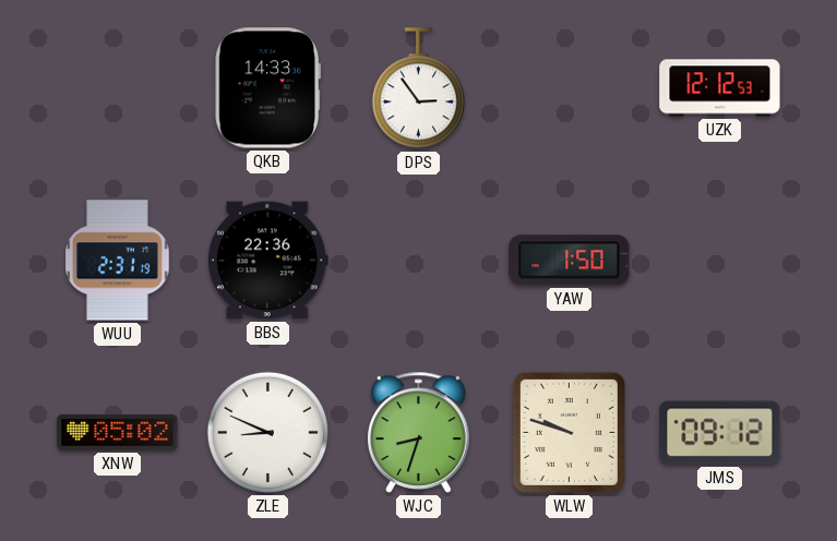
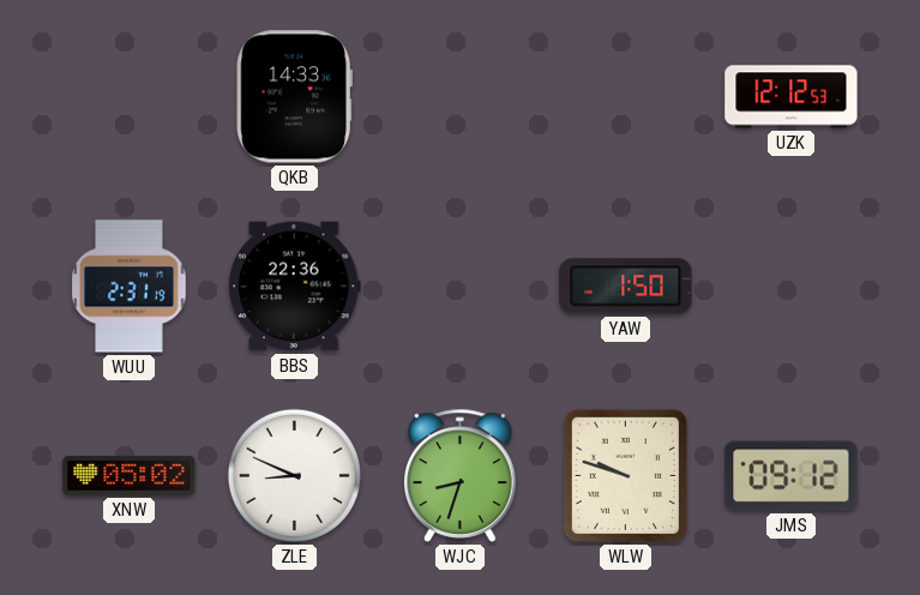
DPS: 2:54 -> none
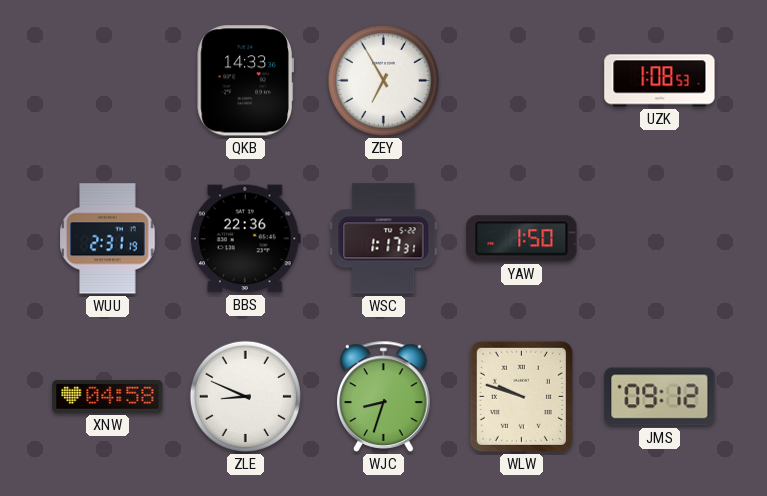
ZEY: none -> 6:55
UZK: 12:12 -> 1:08
WSC: none -> 1:17
XNW: 05:02 -> 04:58
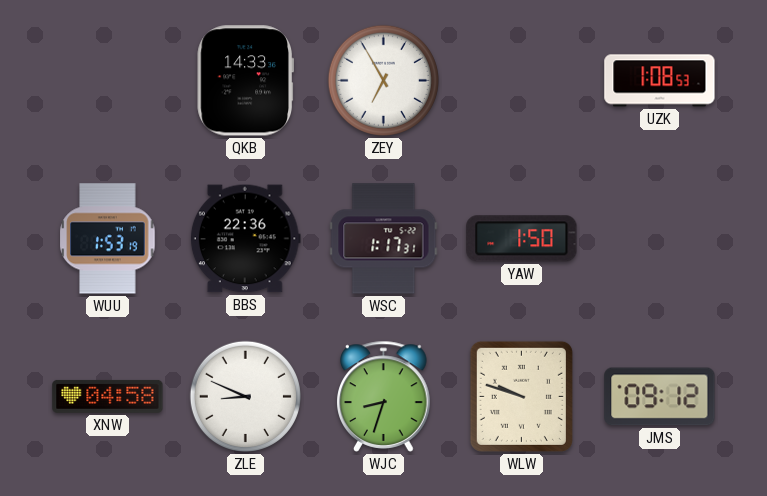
WUU: 2:31 -> 1:53
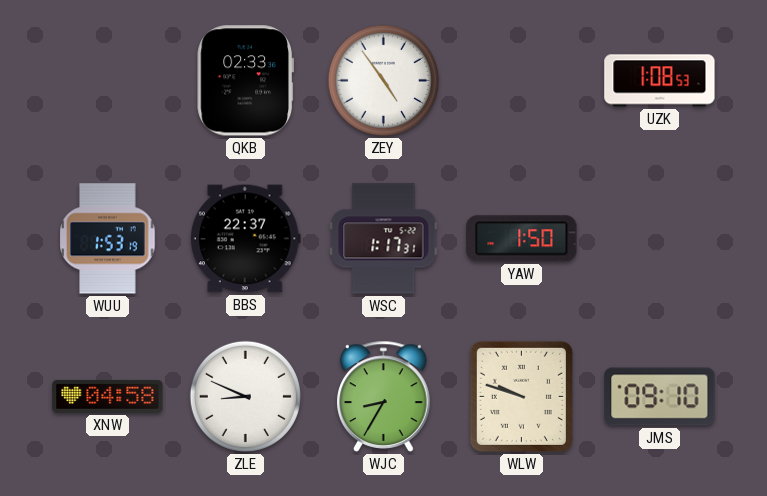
QKB: 14:33 -> 02:33
ZEY: 6:55 -> 4:54
BBS: 22:36 -> 22:37
WJC: 8:33 -> 8:35
JMS: 09:12 -> 09:10
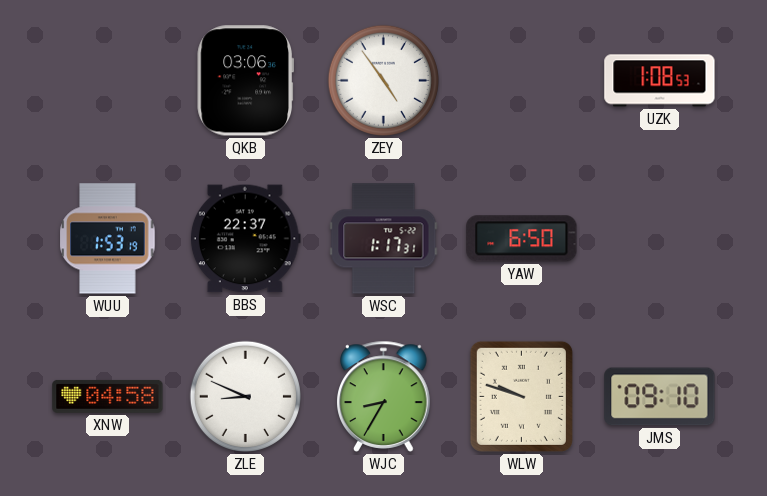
QKB: 02:33 -> 03:06
YAW: 1:50 -> 6:50
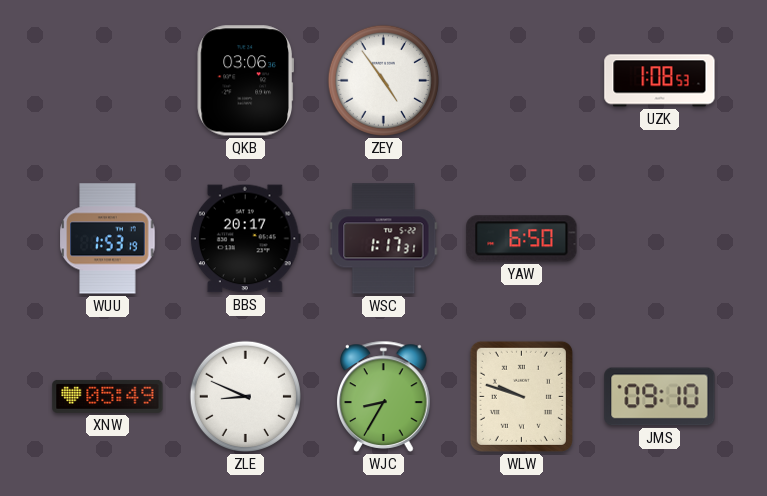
BBS: 22:37 -> 20:17
XNW: 04:58 -> 05:49
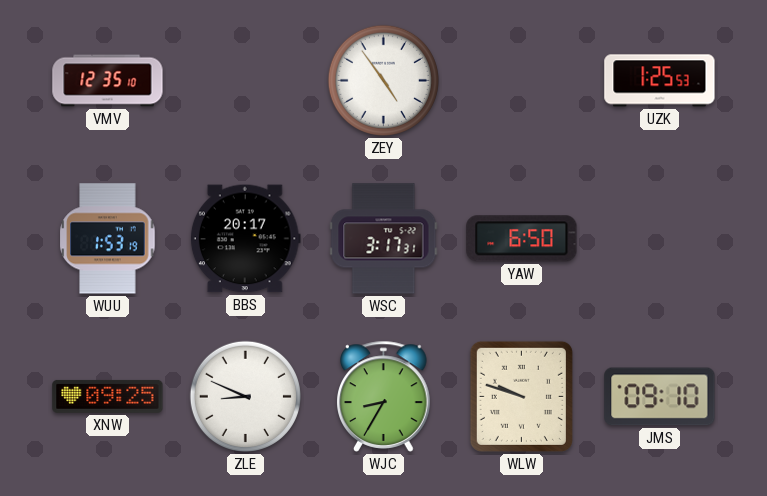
VMV: none -> 12:35
QKB: 03:06 -> none
UZK: 1:08 -> 1:25
WSC: 1:17 -> 3:17
XNW: 05:49 -> 09:25
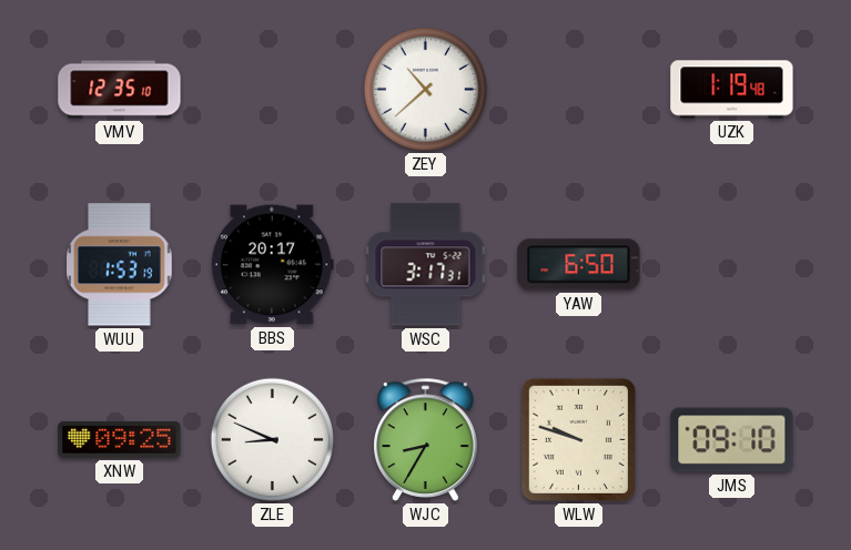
ZEY: 4:54 -> 10:38
UZK: 1:25 -> 1:19
